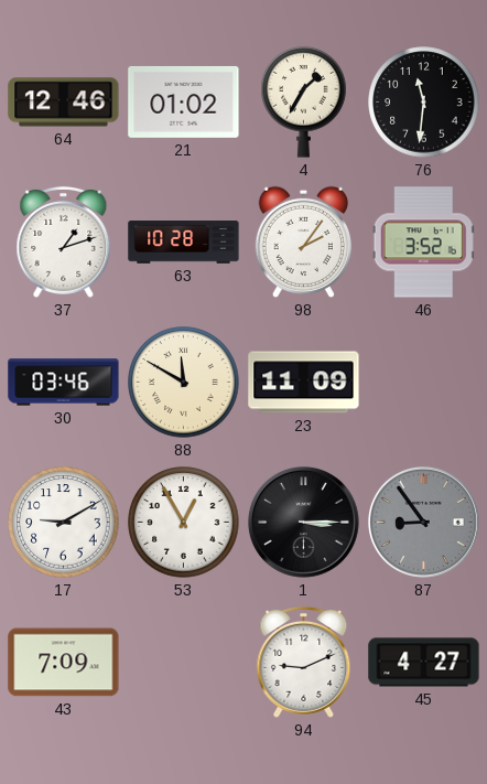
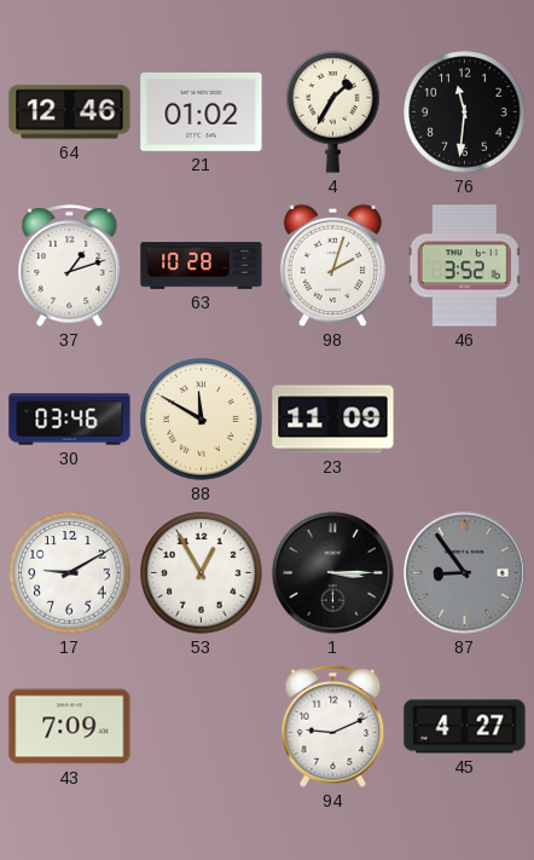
98: 2:06 -> 2:03
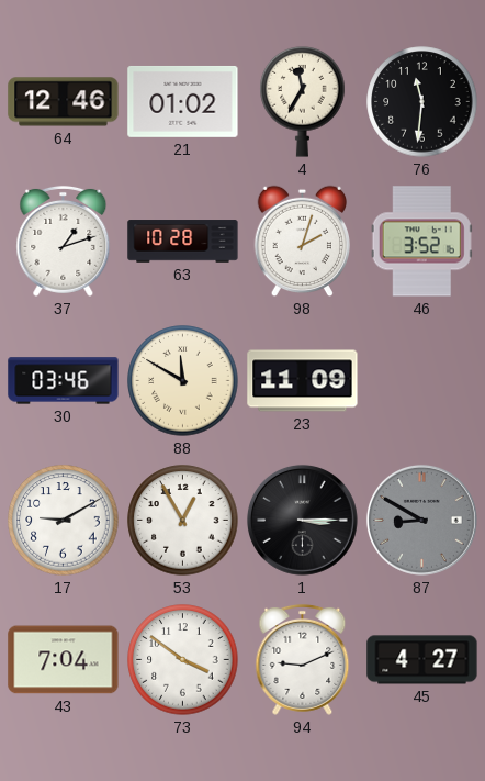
4: 1:35 -> 11:35
87: 8:54 -> 8:50
43: 7:09 -> 7:04
73: none -> 3:51
